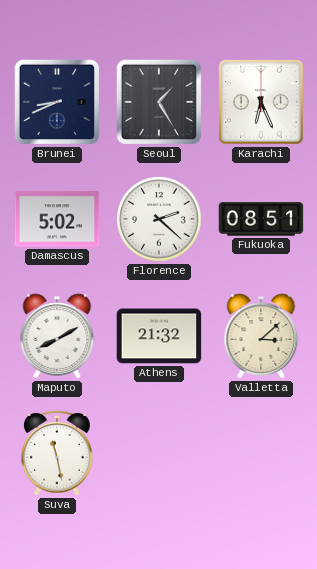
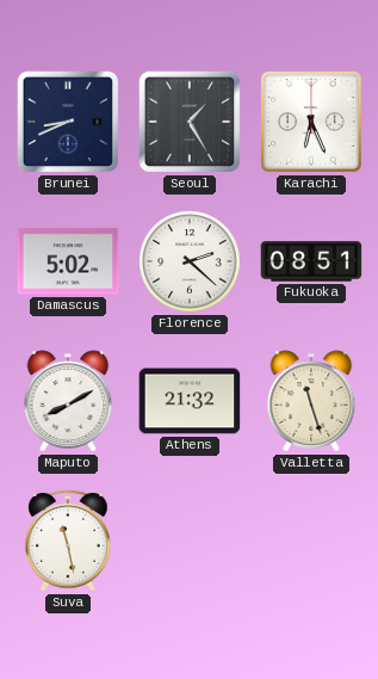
Valletta: 3:08 -> 11:27
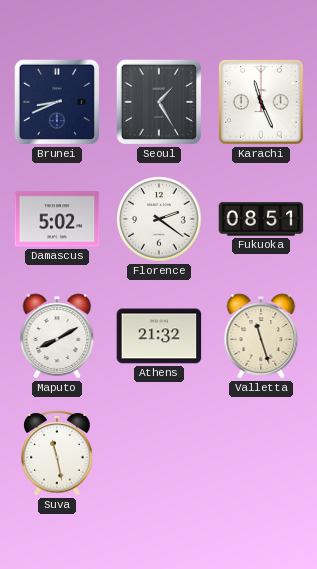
Karachi: 6:26 -> 11:26
Florence: 2:22 -> 2:21
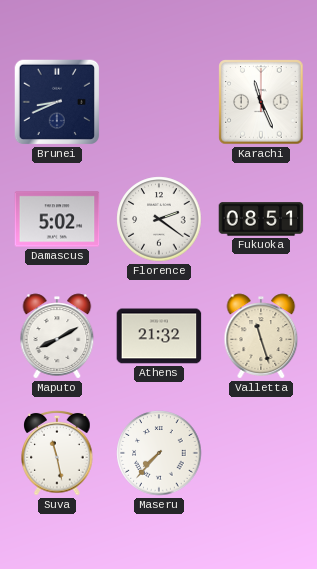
Seoul: 1:25 -> none
Maseru: none -> 7:37
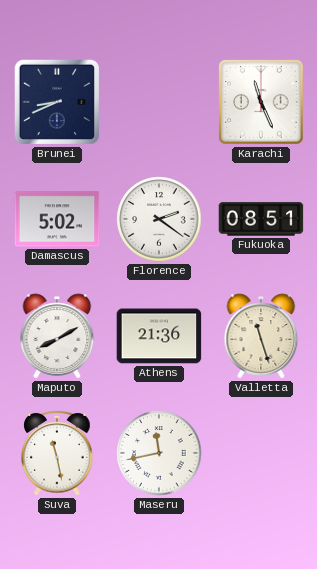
Athens: 21:32 -> 21:36
Maseru: 7:37 -> 11:43
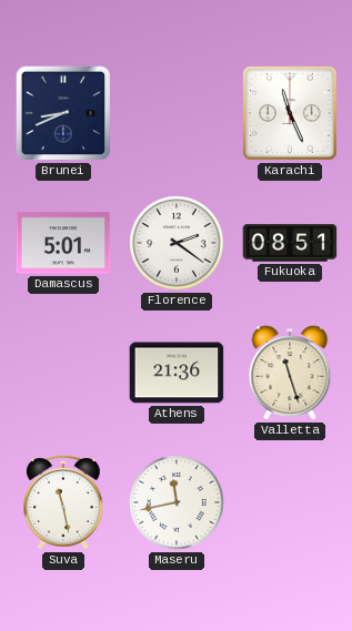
Damascus: 5:02 -> 5:01
Maputo: 8:10 -> none
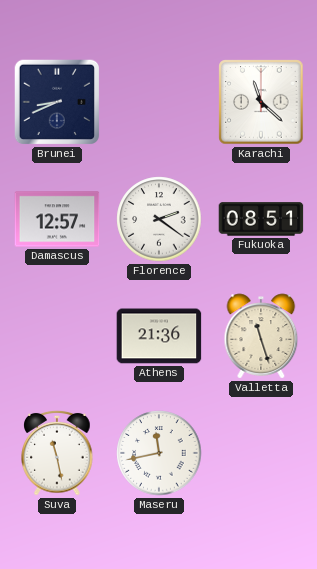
Karachi: 11:26 -> 11:22
Damascus: 5:01 -> 12:57
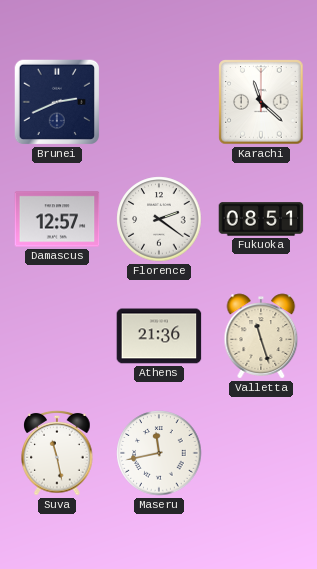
Brunei: 8:41 -> 2:41
